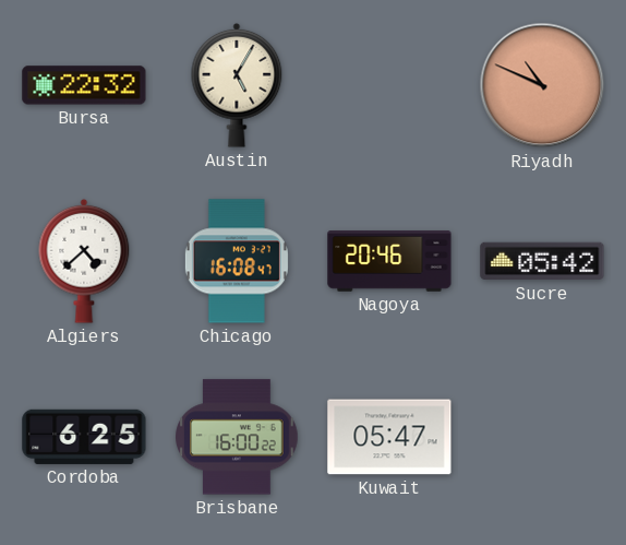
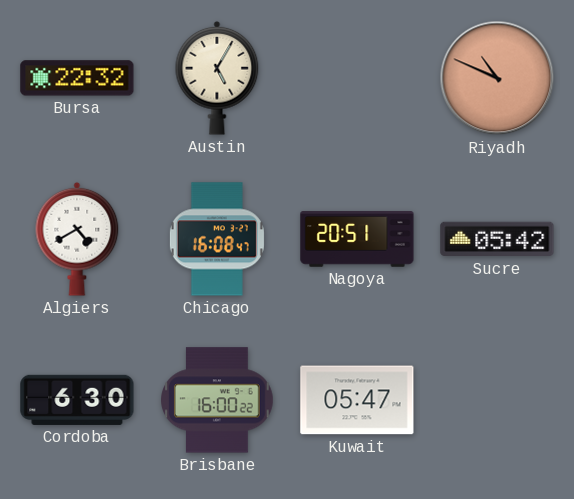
Algiers: 4:38 -> 4:40
Nagoya: 20:46 -> 20:51
Cordoba: 6:25 -> 6:30
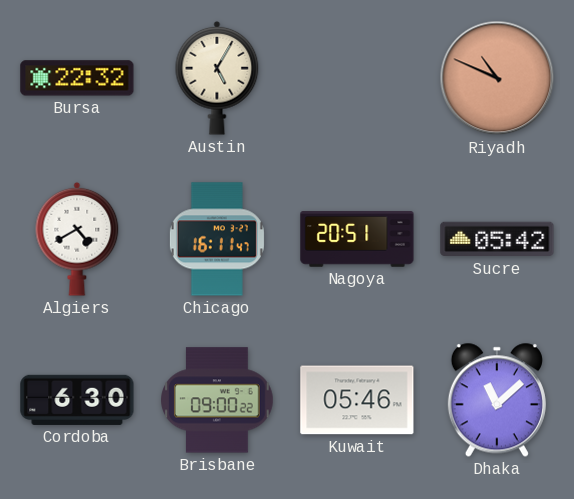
Chicago: 16:08 -> 16:11
Brisbane: 16:00 -> 09:00
Kuwait: 05:47 -> 05:46
Dhaka: none -> 11:08
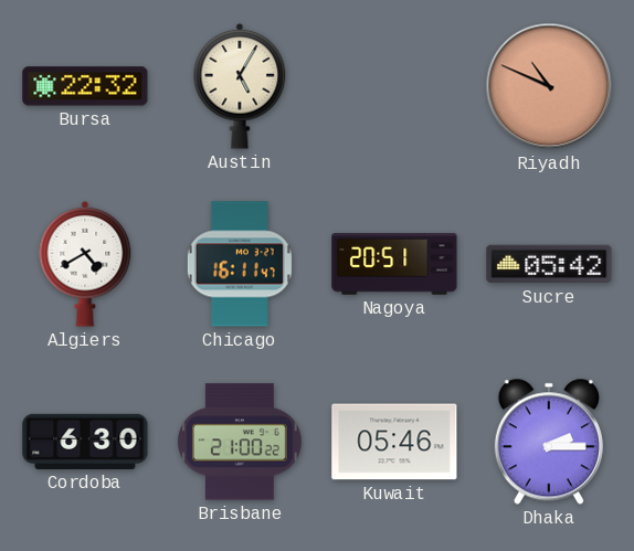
Brisbane: 09:00 -> 21:00
Dhaka: 11:08 -> 2:15
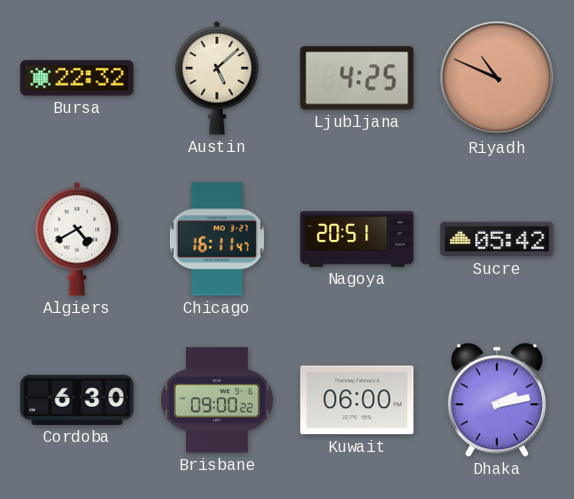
Austin: 5:05 -> 5:08
Ljubljana: none -> 4:25
Brisbane: 21:00 -> 09:00
Kuwait: 05:46 -> 06:00
Dhaka: 2:15 -> 2:13
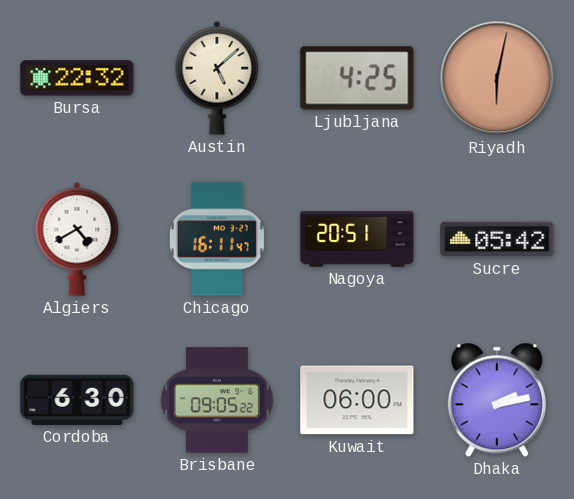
Riyadh: 10:49 -> 6:02
Brisbane: 09:00 -> 09:05
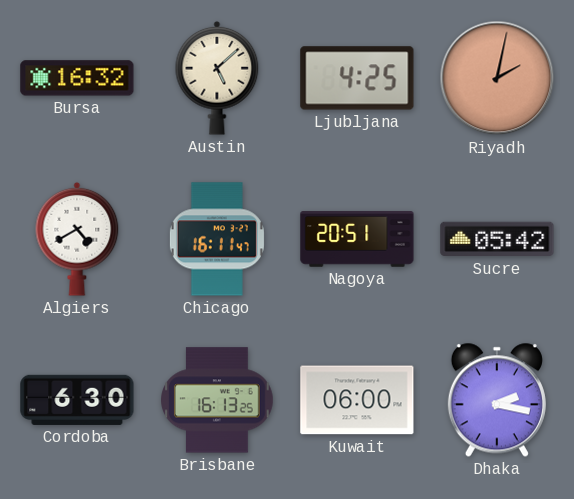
Bursa: 22:32 -> 16:32
Riyadh: 6:02 -> 2:02
Brisbane: 09:05 -> 16:13
Dhaka: 2:13 -> 2:17
